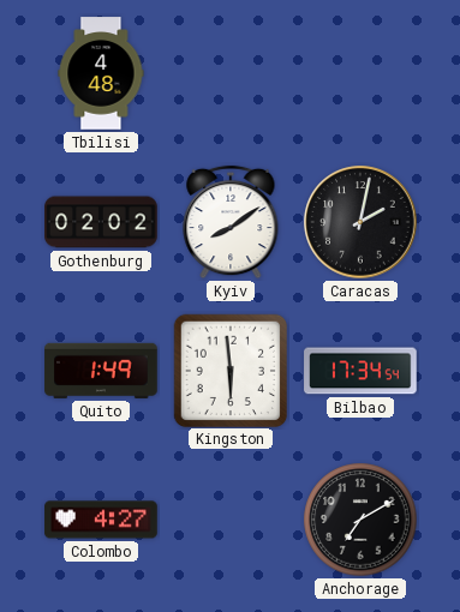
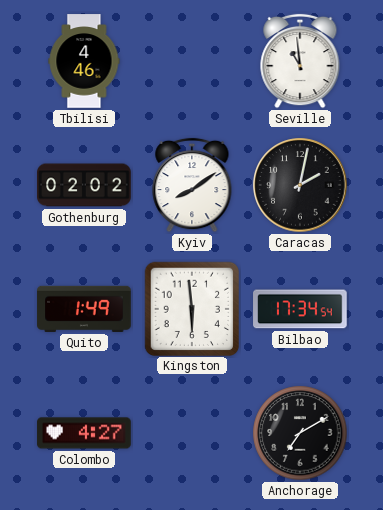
Tbilisi: 4:48 -> 4:46
Seville: none -> 10:59
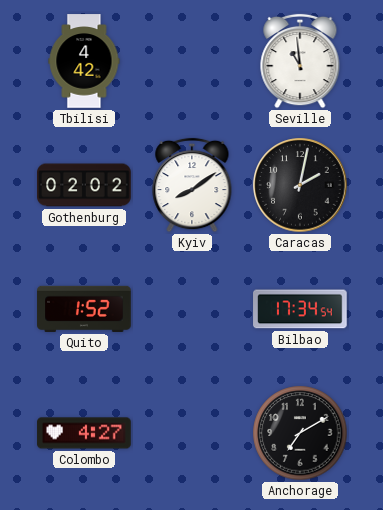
Tbilisi: 4:46 -> 4:42
Quito: 1:49 -> 1:52
Kingston: 5:59 -> none
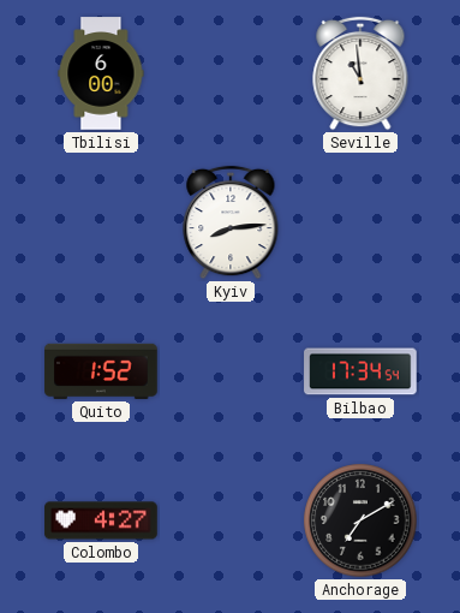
Tbilisi: 4:42 -> 6:00
Gothenburg: 02:02 -> none
Kyiv: 8:09 -> 8:14
Caracas: 2:02 -> none
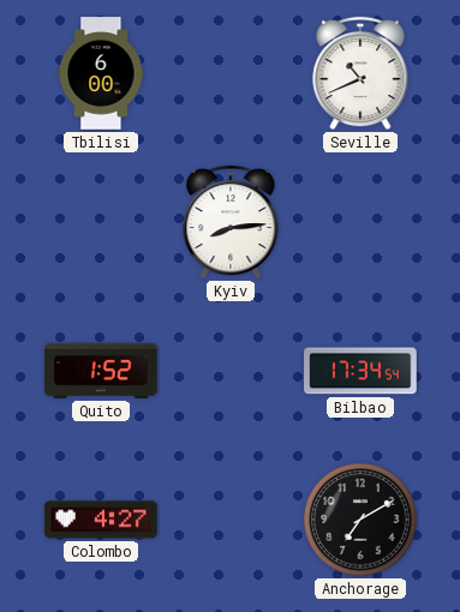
Seville: 10:59 -> 10:41
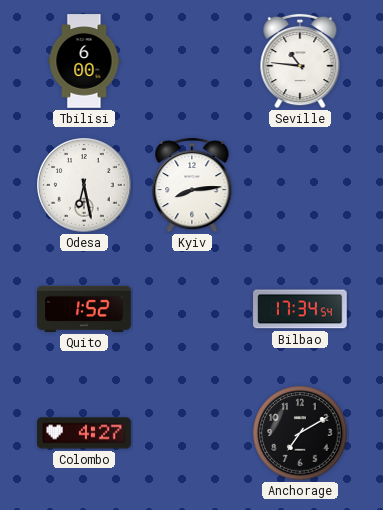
Seville: 10:41 -> 10:46
Odesa: none -> 6:28
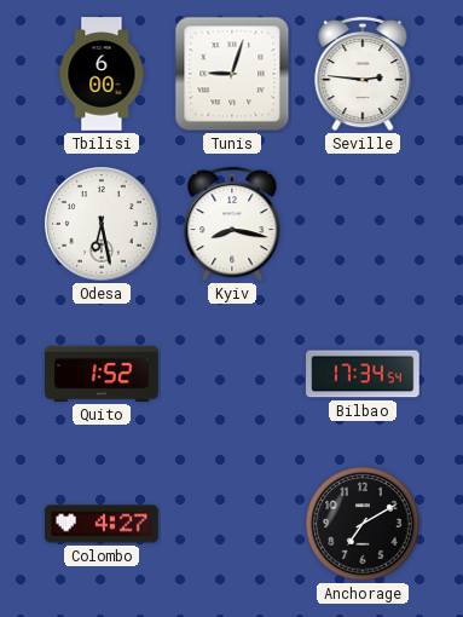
Tunis: none -> 9:03
Seville: 10:46 -> 2:46
Kyiv: 8:14 -> 8:17
